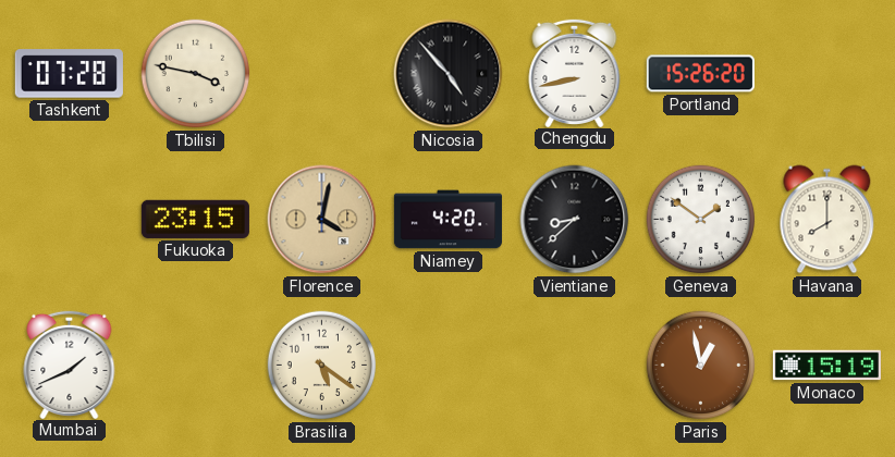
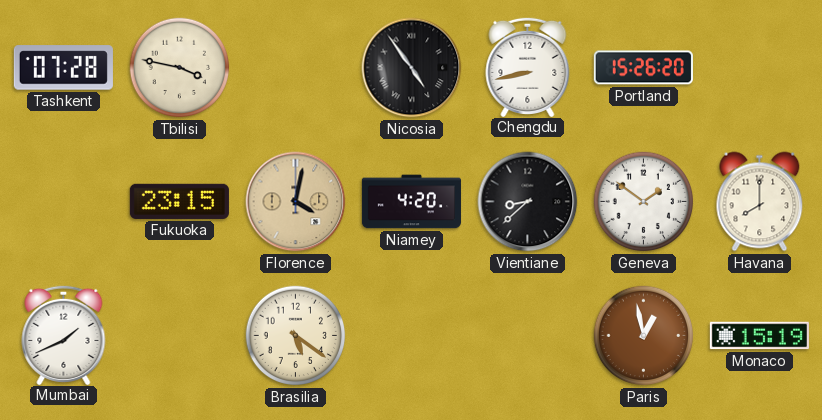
Nicosia: 4:53 -> 4:54
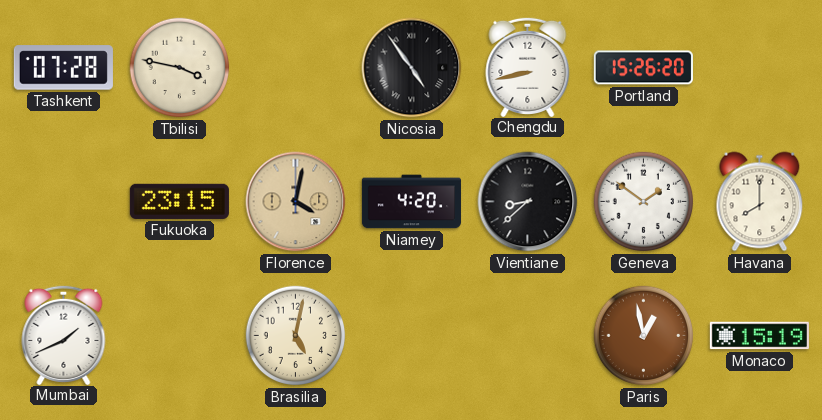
Brasilia: 5:21 -> 5:02
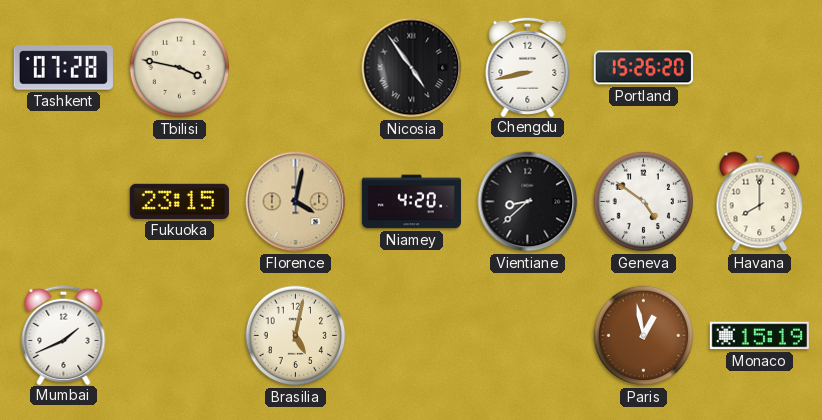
Geneva: 1:51 -> 4:51
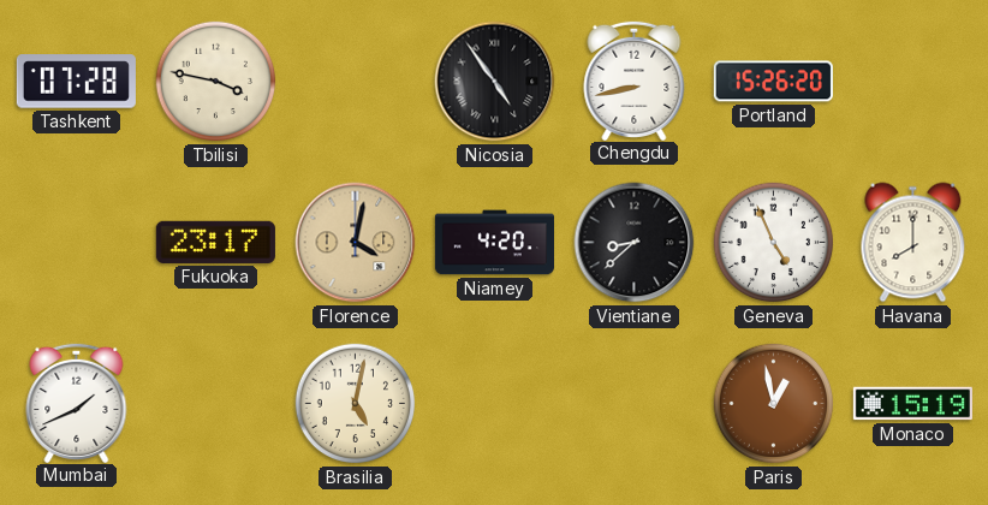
Fukuoka: 23:15 -> 23:17
Geneva: 4:51 -> 4:56
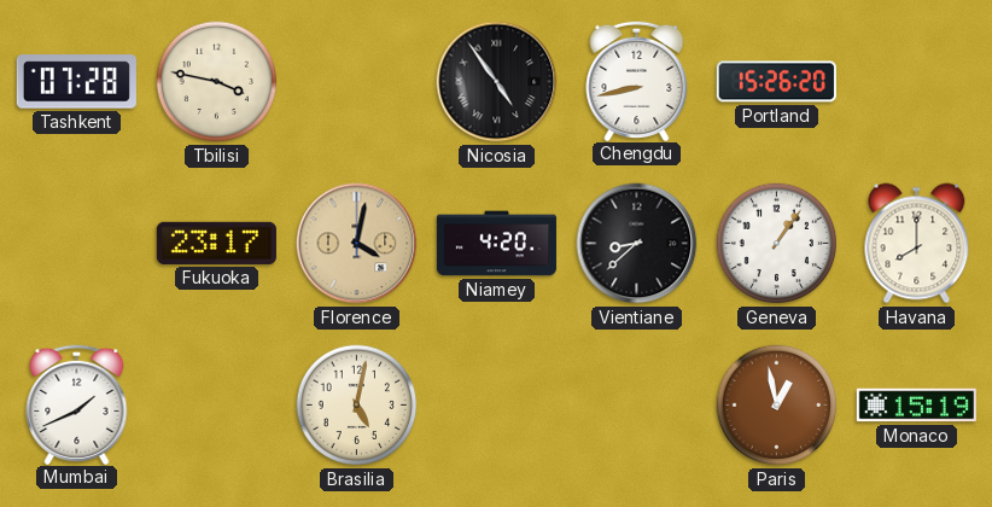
Geneva: 4:56 -> 1:06
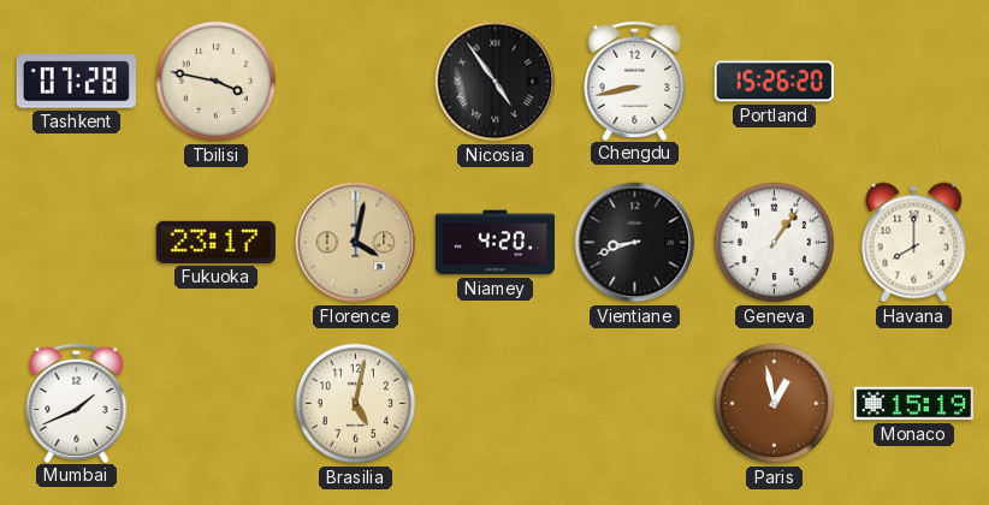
Vientiane: 8:38 -> 8:42
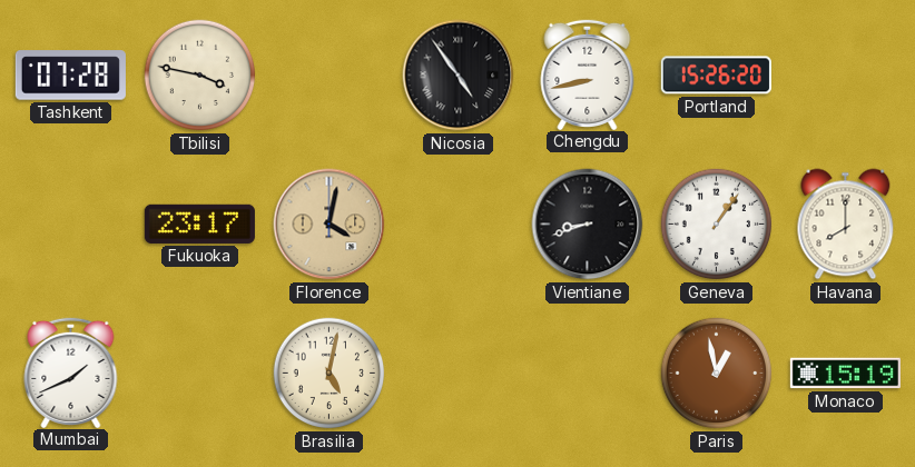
Niamey: 4:20 -> none
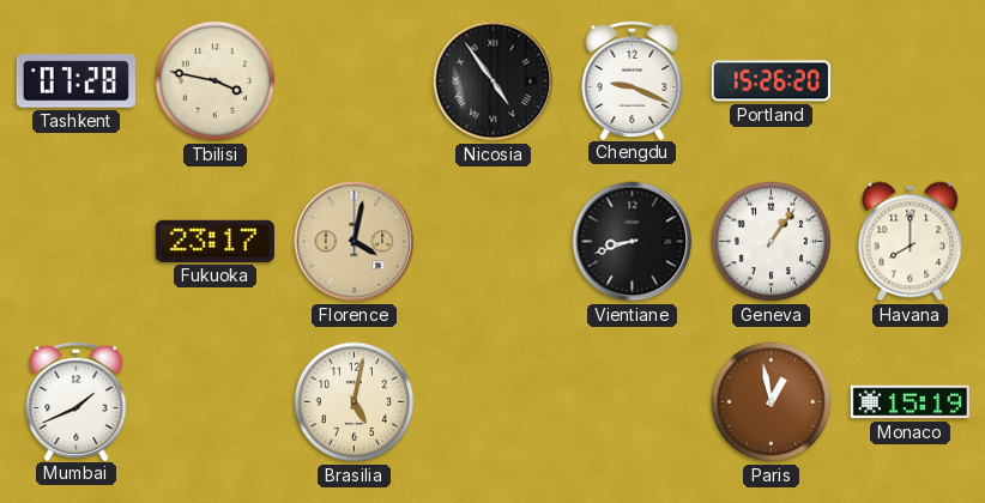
Chengdu: 8:43 -> 9:19
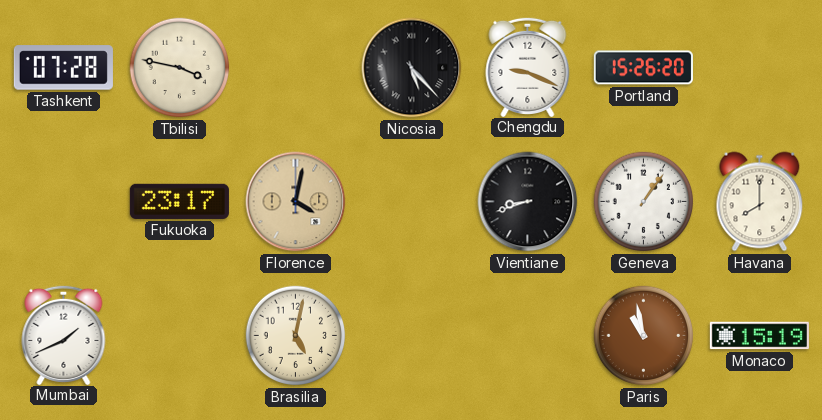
Nicosia: 4:54 -> 5:23
Paris: 12:58 -> 10:58
